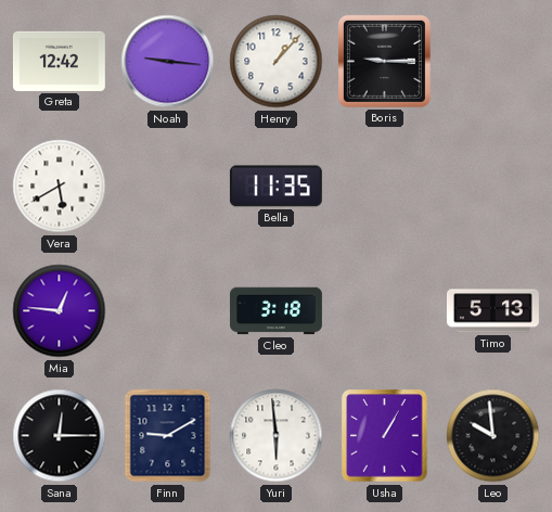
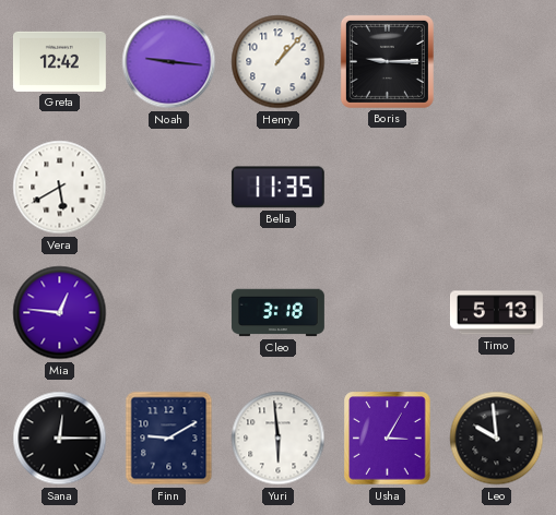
Usha: 1:05 -> 3:05
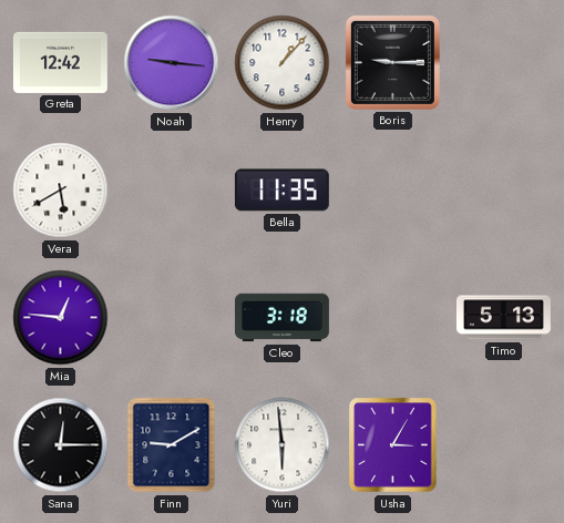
Leo: 9:59 -> none
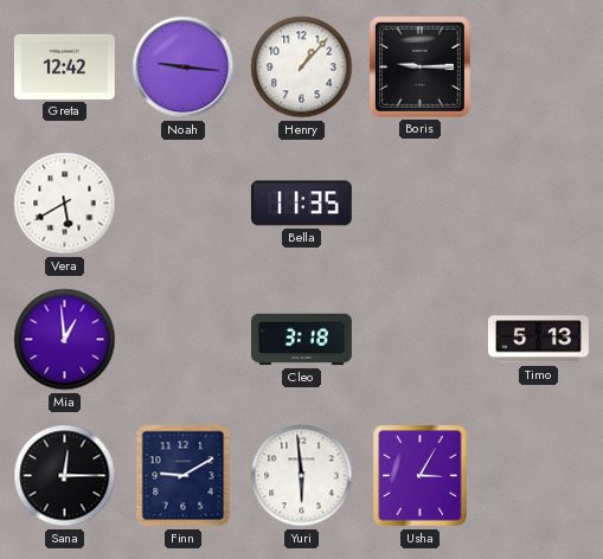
Mia: 12:46 -> 12:59
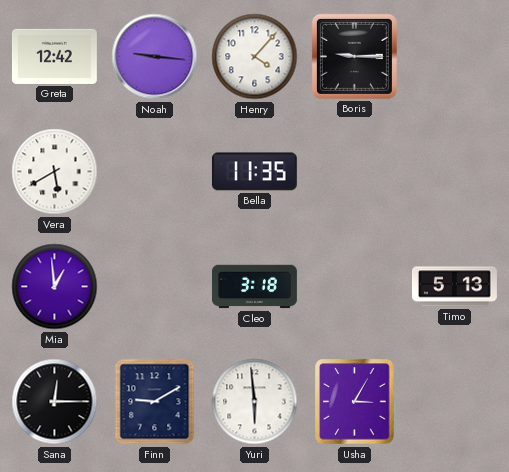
Henry: 1:07 -> 4:07
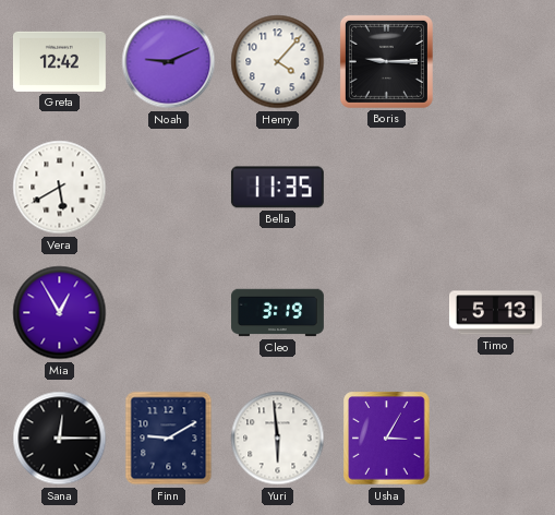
Noah: 9:16 -> 9:11
Mia: 12:59 -> 12:55
Cleo: 3:18 -> 3:19
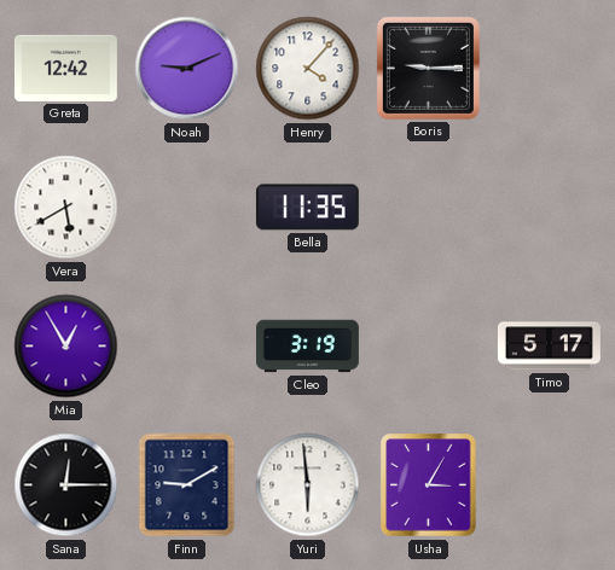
Timo: 5:13 -> 5:17
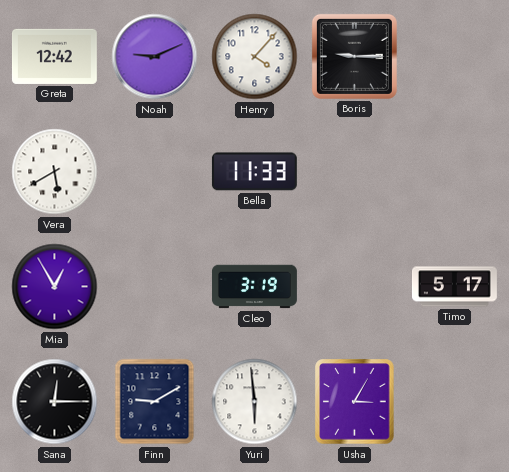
Bella: 11:35 -> 11:33
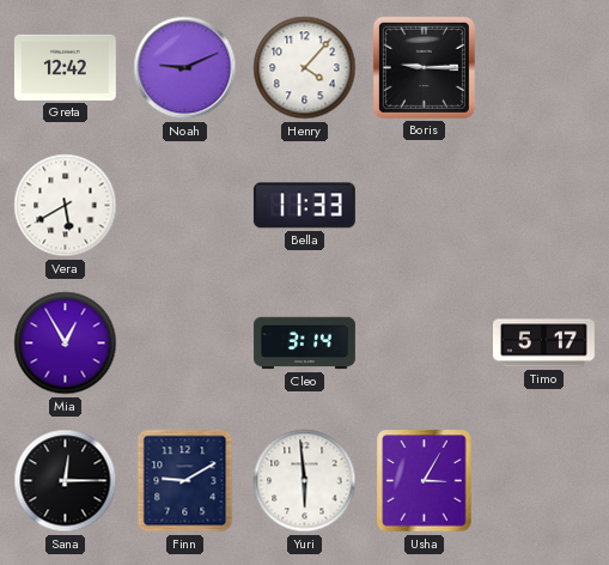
Cleo: 3:19 -> 3:14
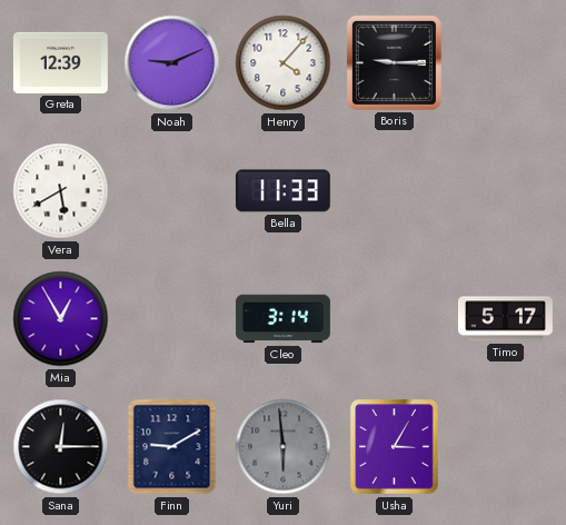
Greta: 12:42 -> 12:39
Yuri dial: white -> grey
